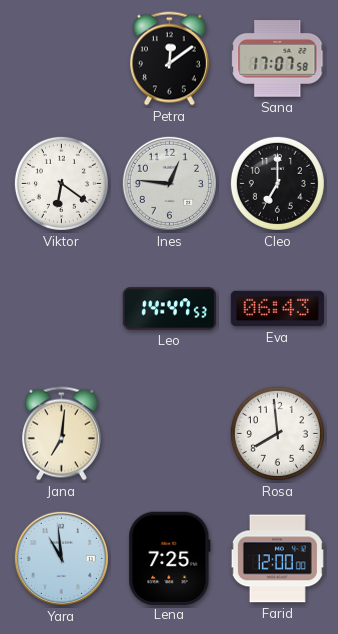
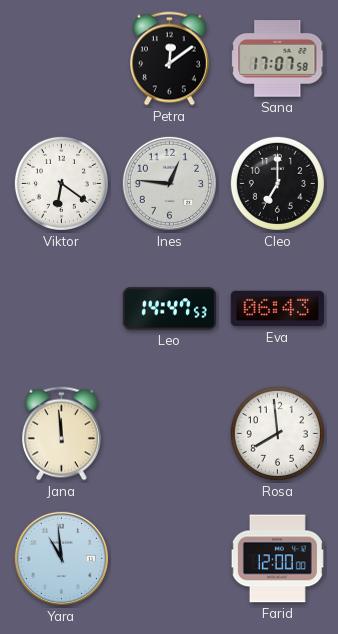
Jana: 7:01 -> 11:59
Lena: 7:25 -> none
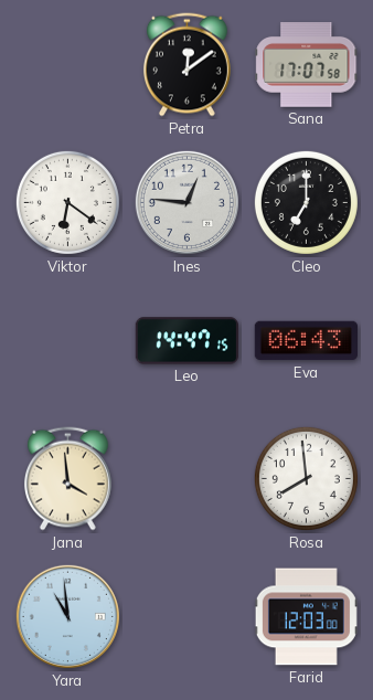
Leo: 14:47:53 -> 14:47:15
Jana: 11:59 -> 3:59
Farid: 12:00 -> 12:03
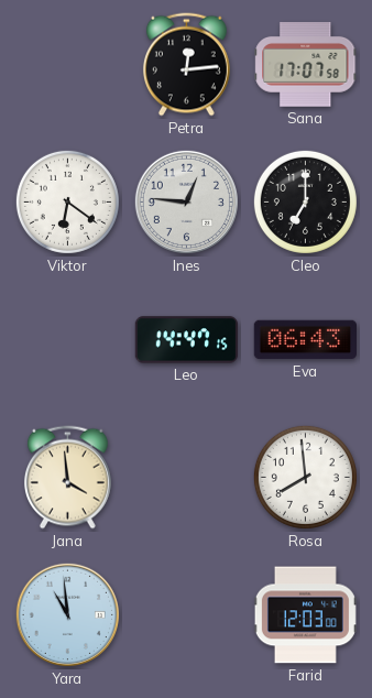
Petra: 12:09 -> 12:14
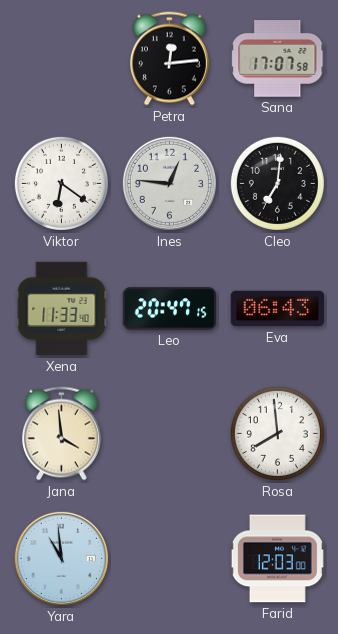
Cleo: 7:00 -> 7:01
Xena: none -> 11:33
Leo: 14:47 -> 20:47
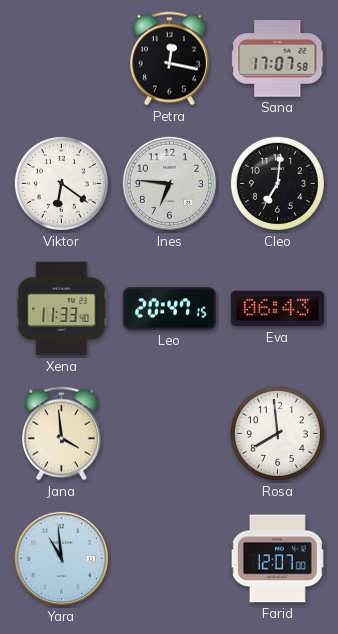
Petra: 12:14 -> 12:17
Ines: 12:46 -> 6:46
Farid: 12:03 -> 12:07
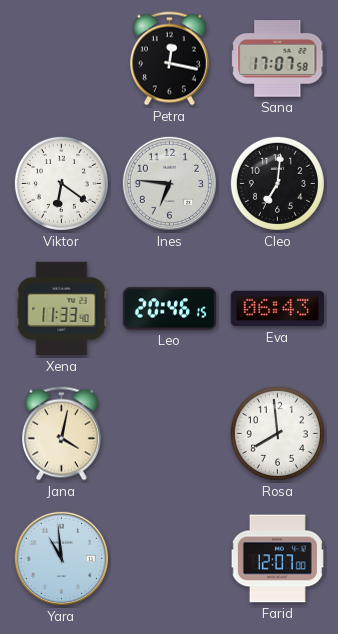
Leo: 20:47 -> 20:46
Jana: 3:59 -> 4:02
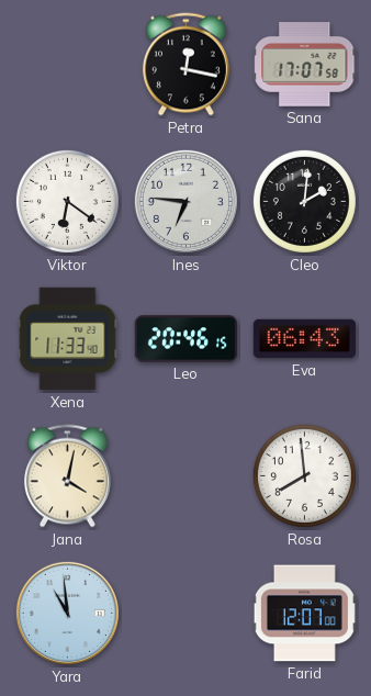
Cleo: 7:01 -> 2:01
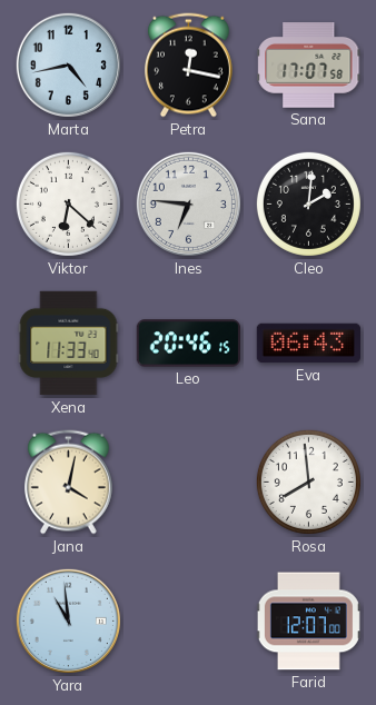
Marta: none -> 4:43
Viktor: 6:21 -> 6:22
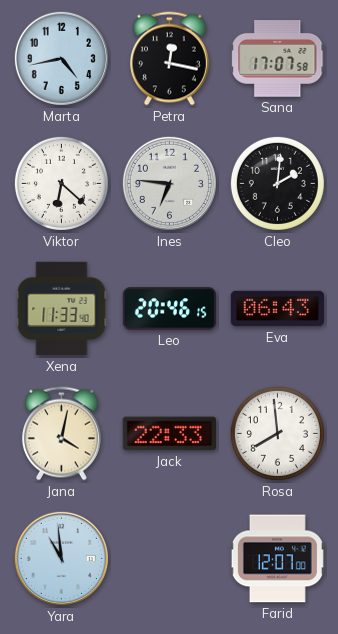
Jack: none -> 22:33
